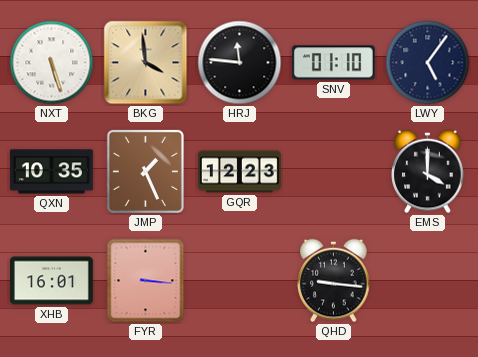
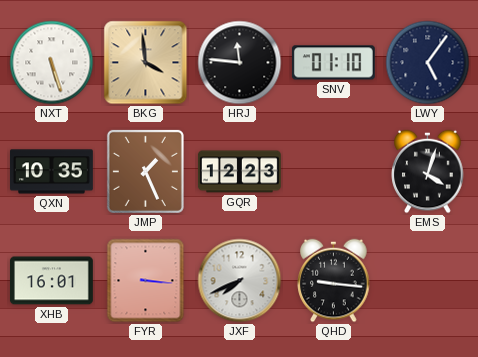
EMS: 4:00 -> 4:03
JXF: none -> 7:41
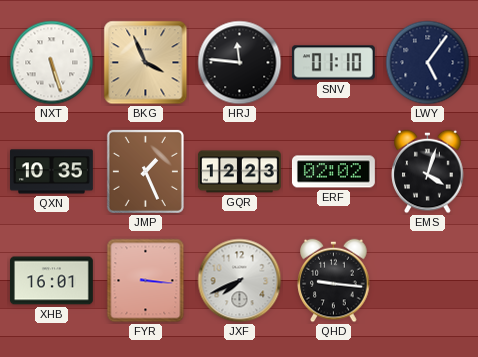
BKG: 3:59 -> 3:56
ERF: none -> 02:02
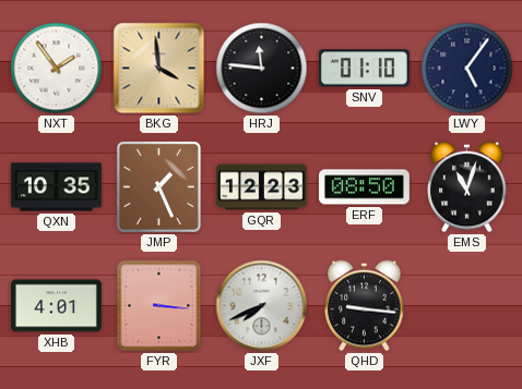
NXT: 5:27 -> 1:54
BKG: 3:56 -> 3:59
ERF: 02:02 -> 08:50
EMS: 4:03 -> 11:03
XHB: 16:01 -> 4:01
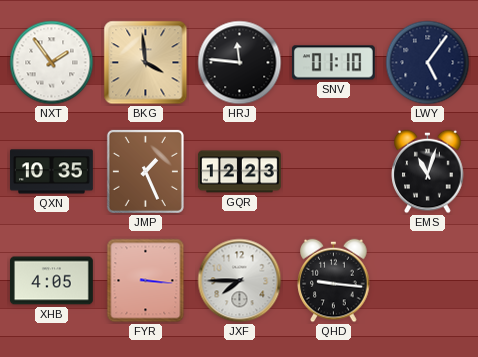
ERF: 08:50 -> none
XHB: 4:01 -> 4:05
JXF: 7:41 -> 7:45
